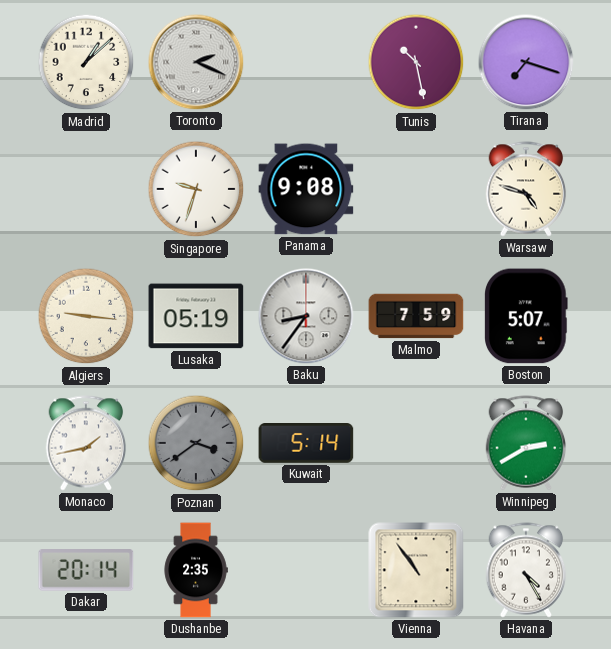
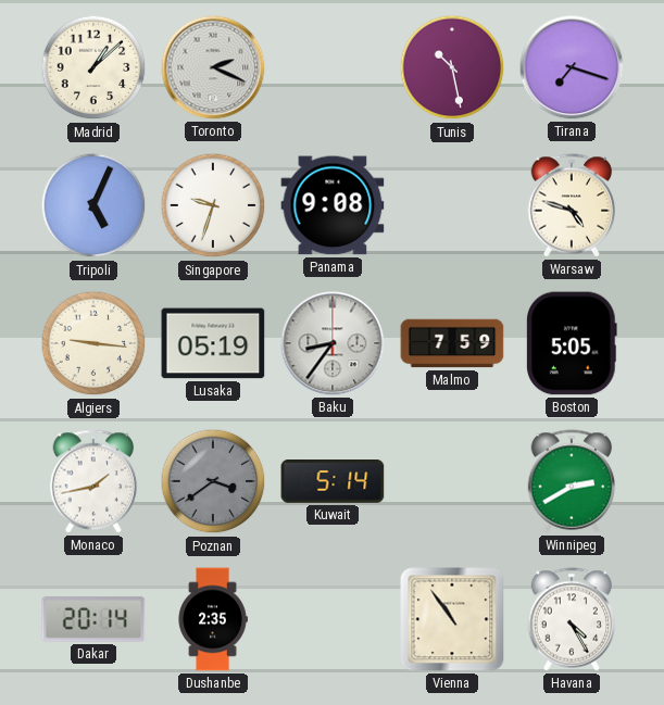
Tripoli: none -> 5:04
Boston: 5:07 -> 5:05
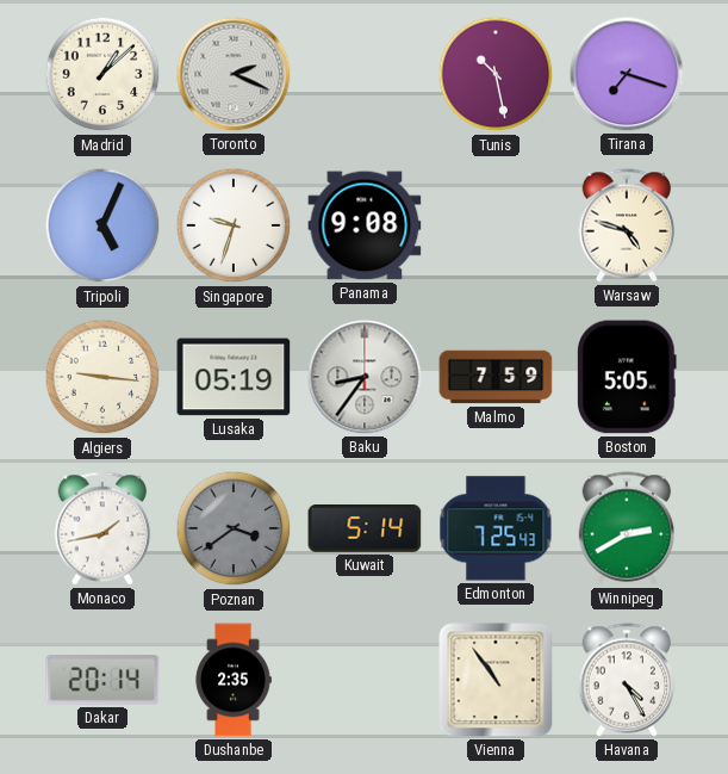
Edmonton: none -> 7:25
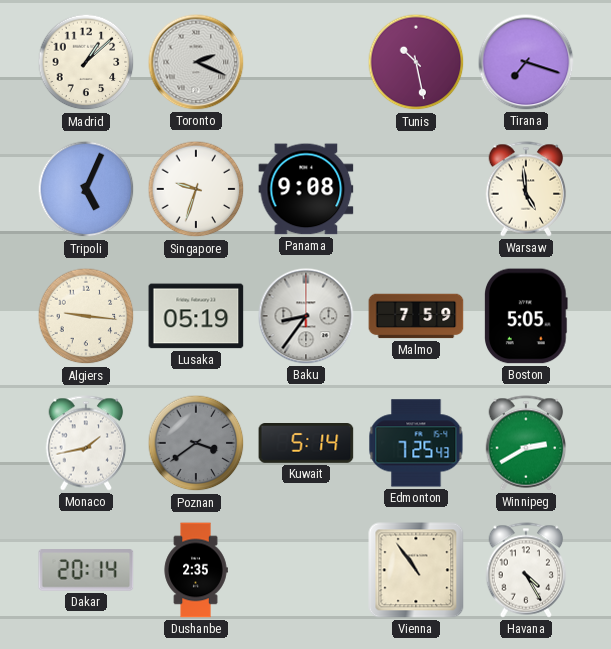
Warsaw: 4:48 -> 4:59
